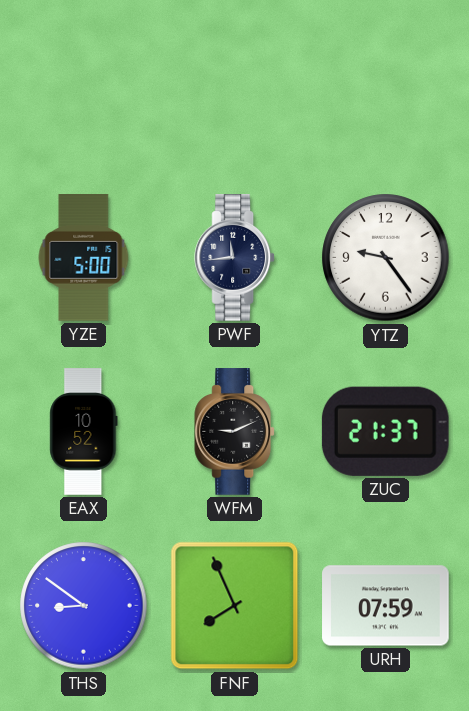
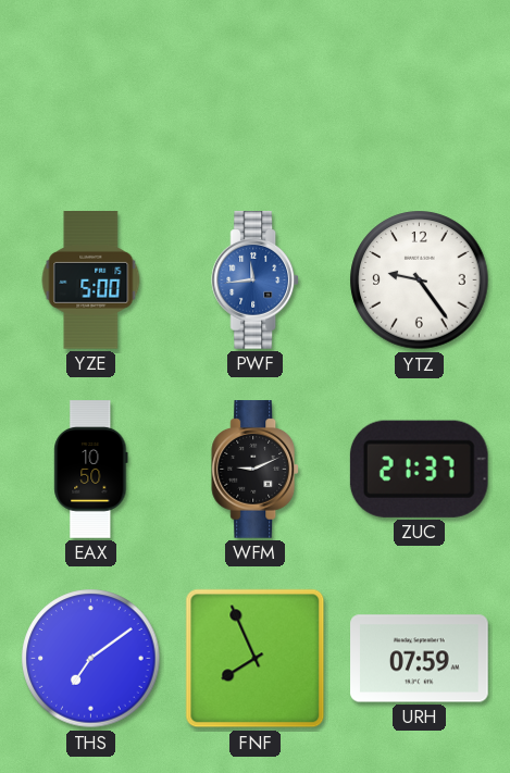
PWF dial: navy -> blue
EAX: 10:52 -> 10:50
THS: 8:51 -> 7:09
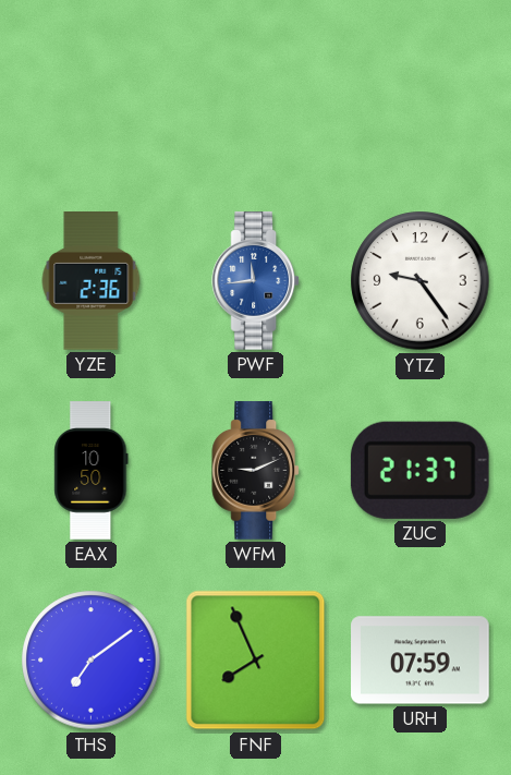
YZE: 5:00 -> 2:36
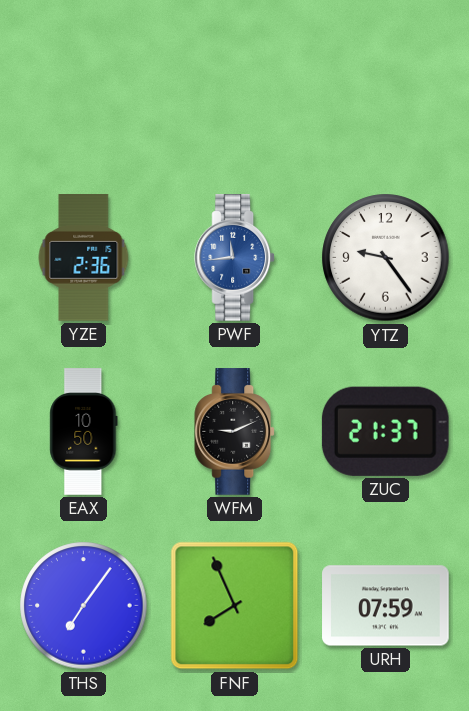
THS: 7:09 -> 7:06
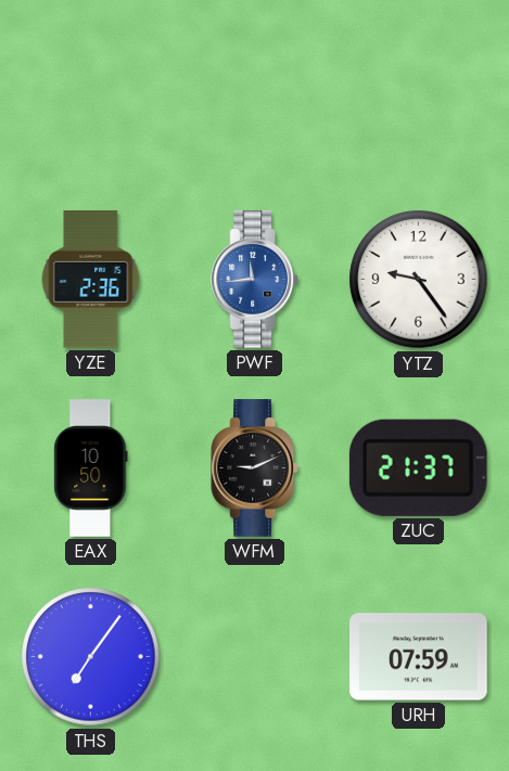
FNF: 7:56 -> none
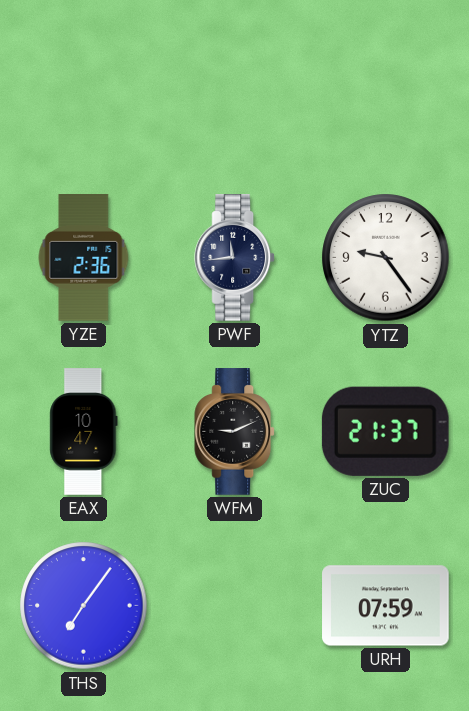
PWF dial: blue -> navy
EAX: 10:50 -> 10:47
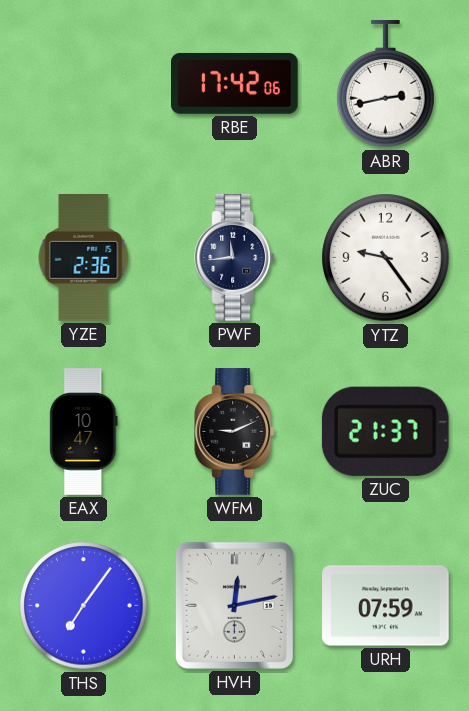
RBE: none -> 17:42
ABR: none -> 2:43
HVH: none -> 12:13
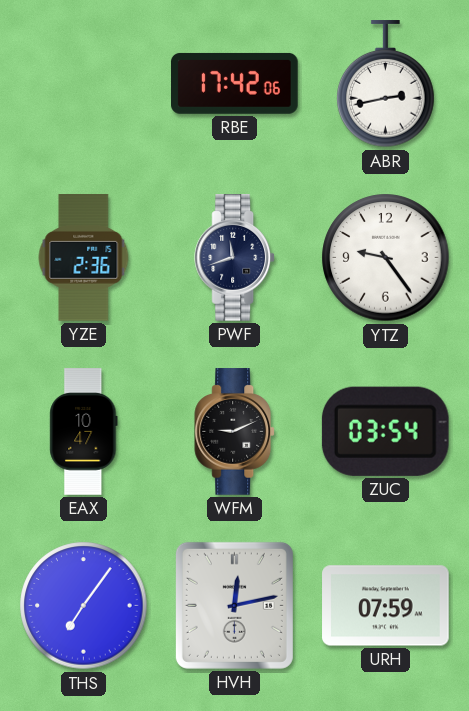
PWF: 11:44 -> 11:42
ZUC: 21:37 -> 03:54
